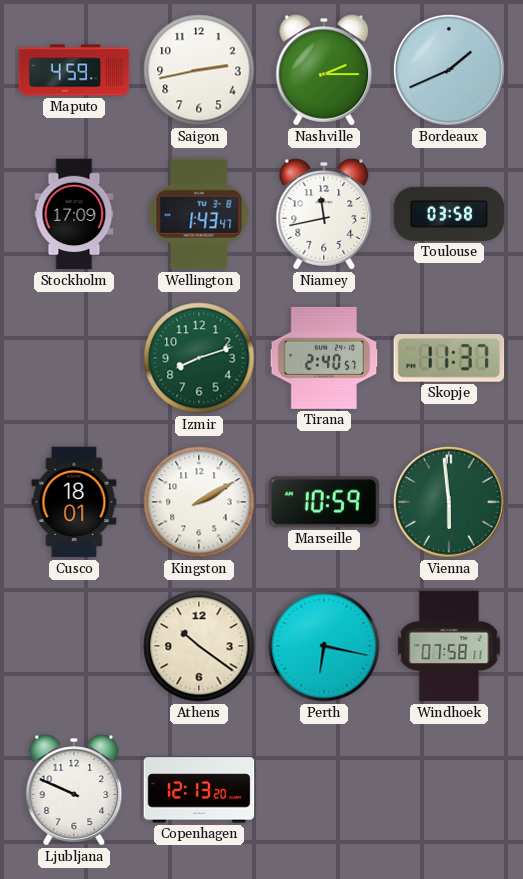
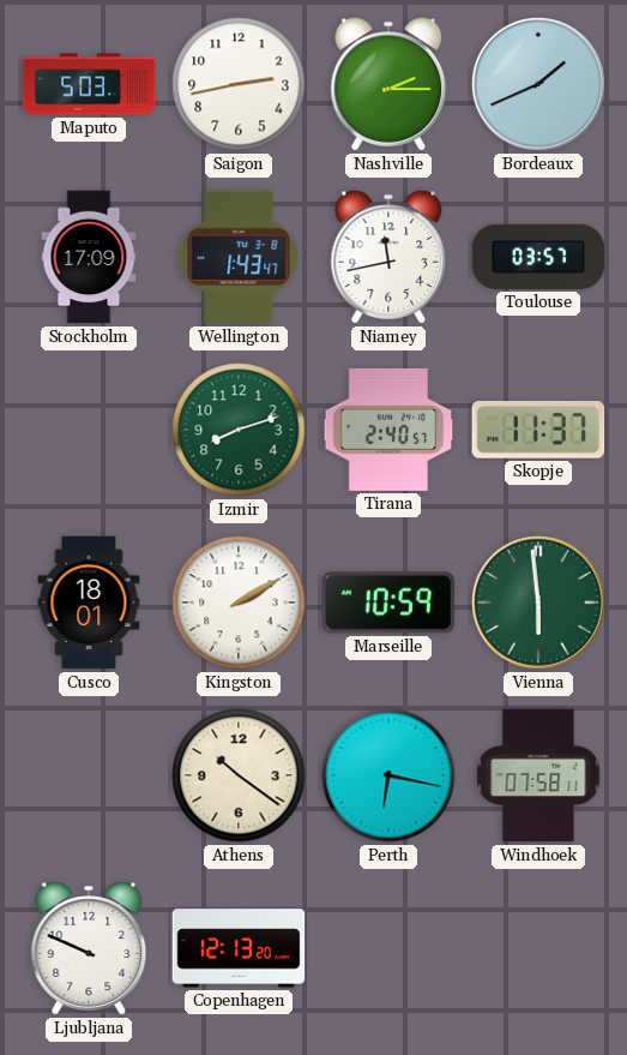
Maputo: 4:59 -> 5:03
Toulouse: 03:58 -> 03:57
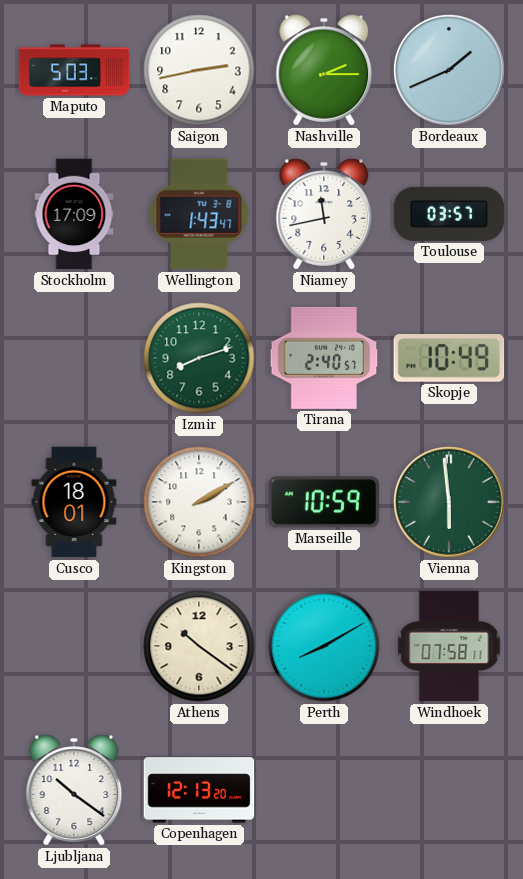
Skopje: 11:37 -> 10:49
Perth: 6:17 -> 8:10
Ljubljana: 9:49 -> 10:21
